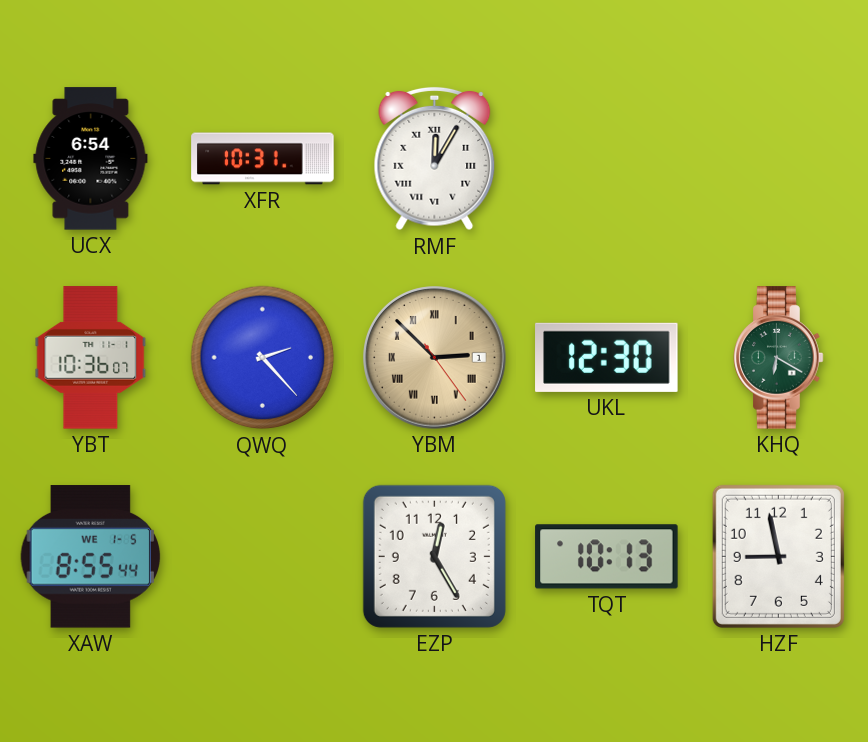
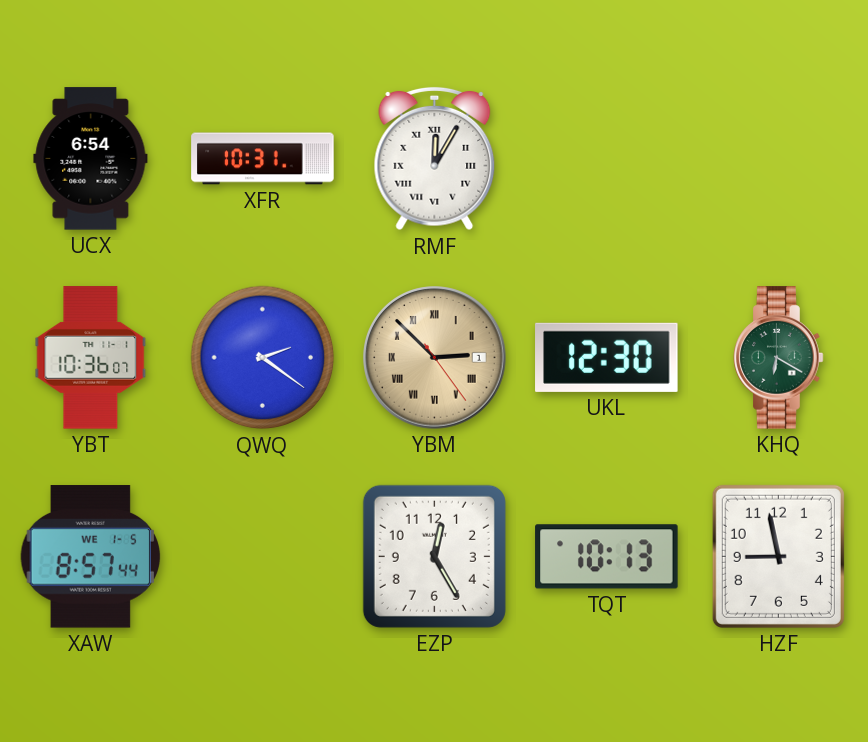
QWQ: 2:23 -> 2:21
XAW: 8:55 -> 8:57
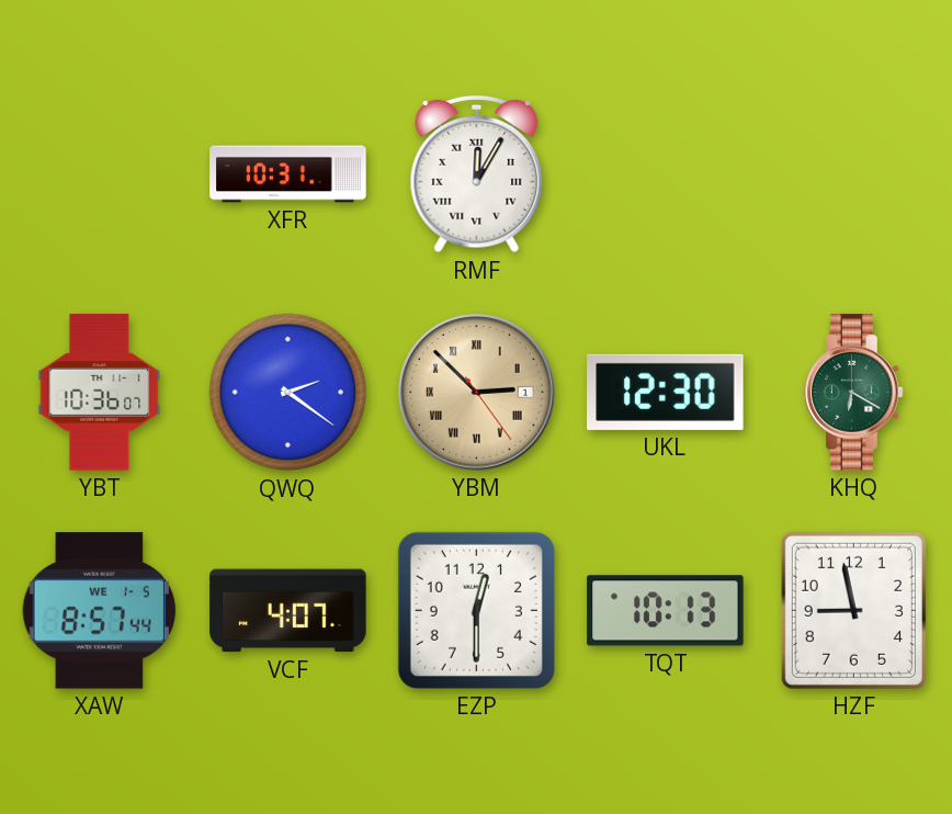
UCX: 6:54 -> none
VCF: none -> 4:07
EZP: 12:25 -> 12:30
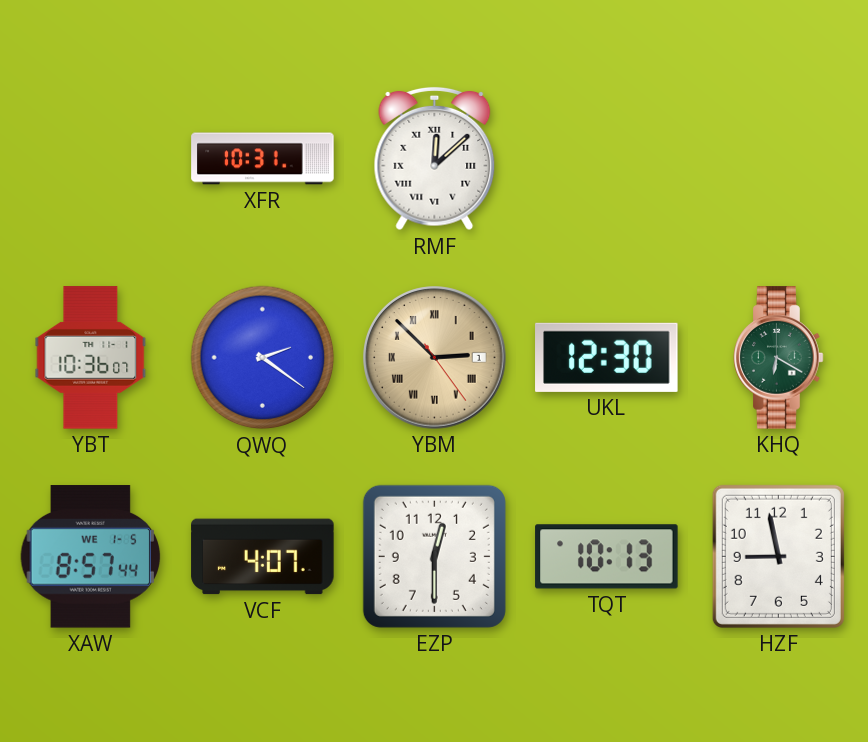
RMF: 12:05 -> 12:08
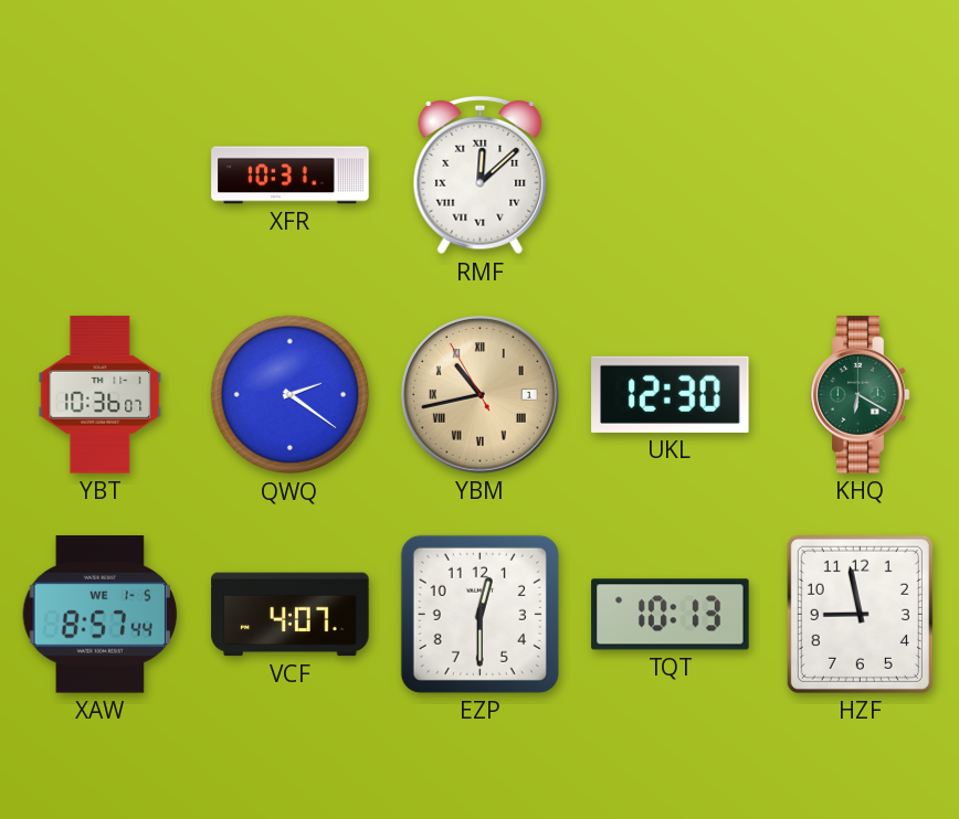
YBM: 2:52 -> 10:42
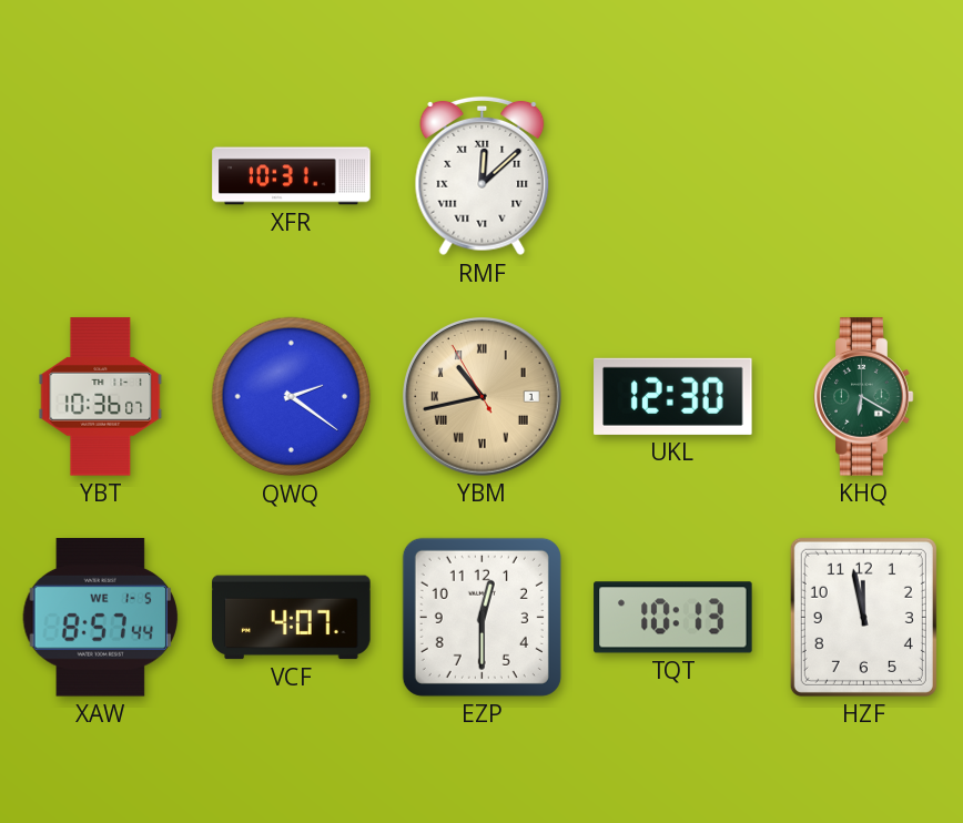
HZF: 8:58 -> 11:58
